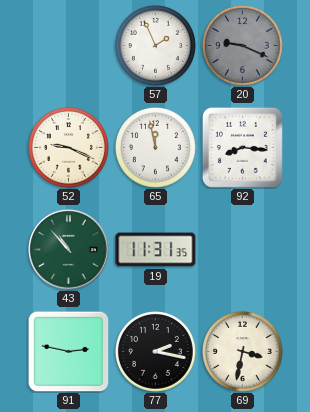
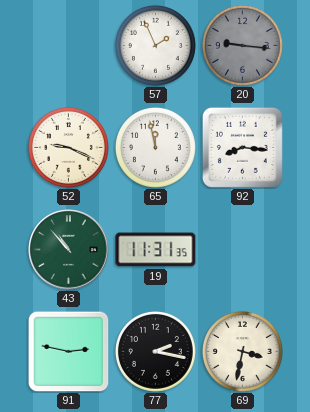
20: 9:19 -> 9:16
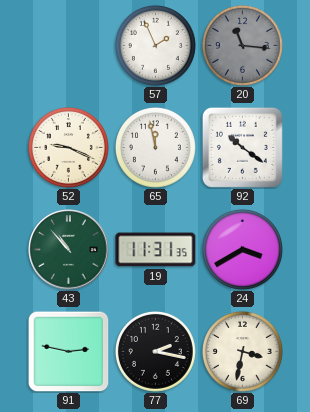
20: 9:16 -> 11:16
92: 8:16 -> 10:21
24: none -> 3:40
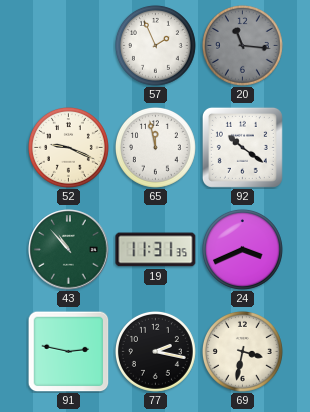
24: 3:40 -> 3:41
